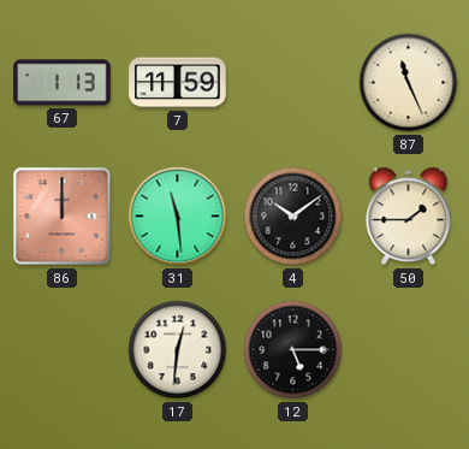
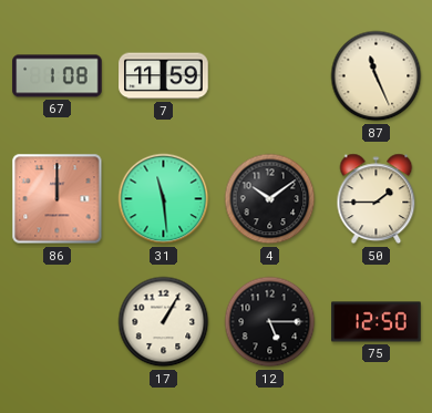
67: 1:13 -> 1:08
17: 12:31 -> 1:05
75: none -> 12:50
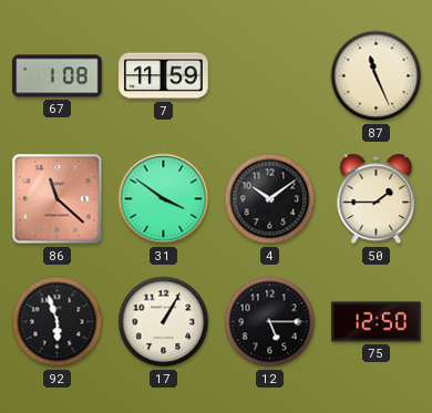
86: 12:00 -> 11:22
31: 11:29 -> 3:51
92: none -> 5:57
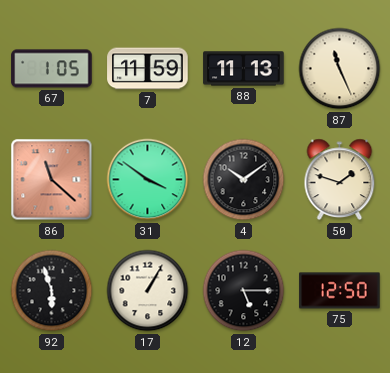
67: 1:08 -> 1:05
88: none -> 11:13
50: 1:45 -> 1:48
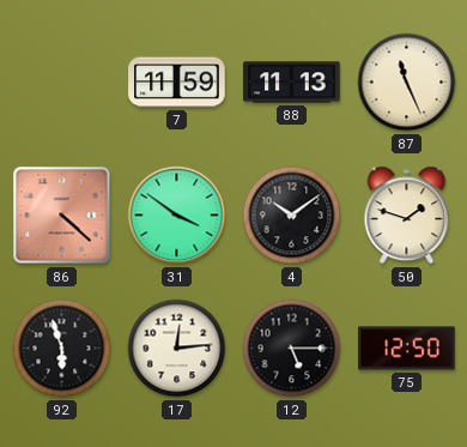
67: 1:05 -> none
86: 11:22 -> 4:22
17: 1:05 -> 12:14
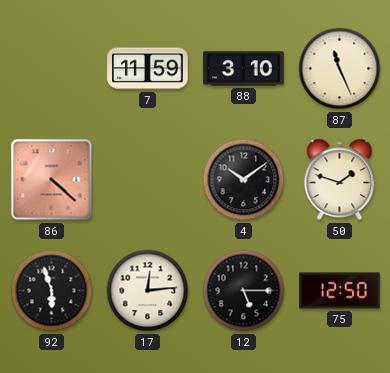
88: 11:13 -> 3:10
31: 3:51 -> none
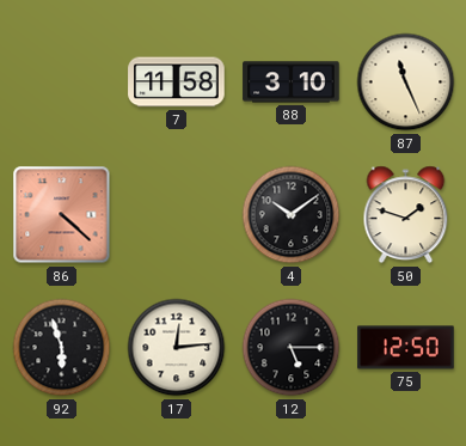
7: 11:59 -> 11:58
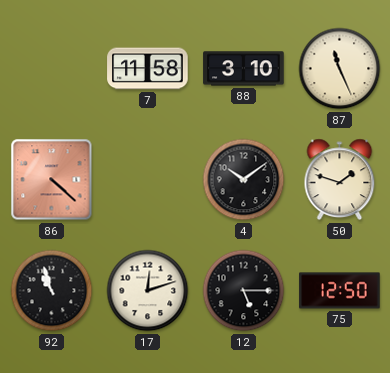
92: 5:57 -> 10:57
17: 12:14 -> 12:12
